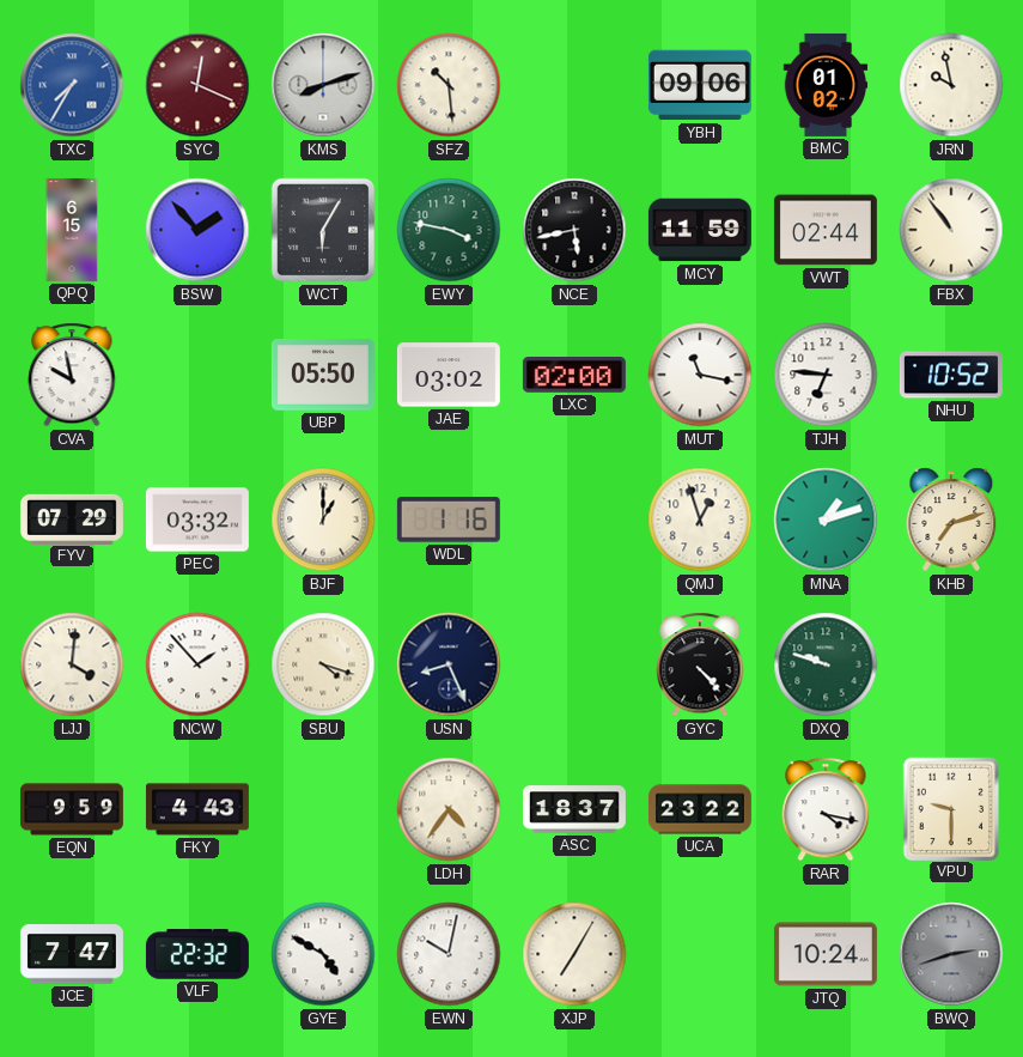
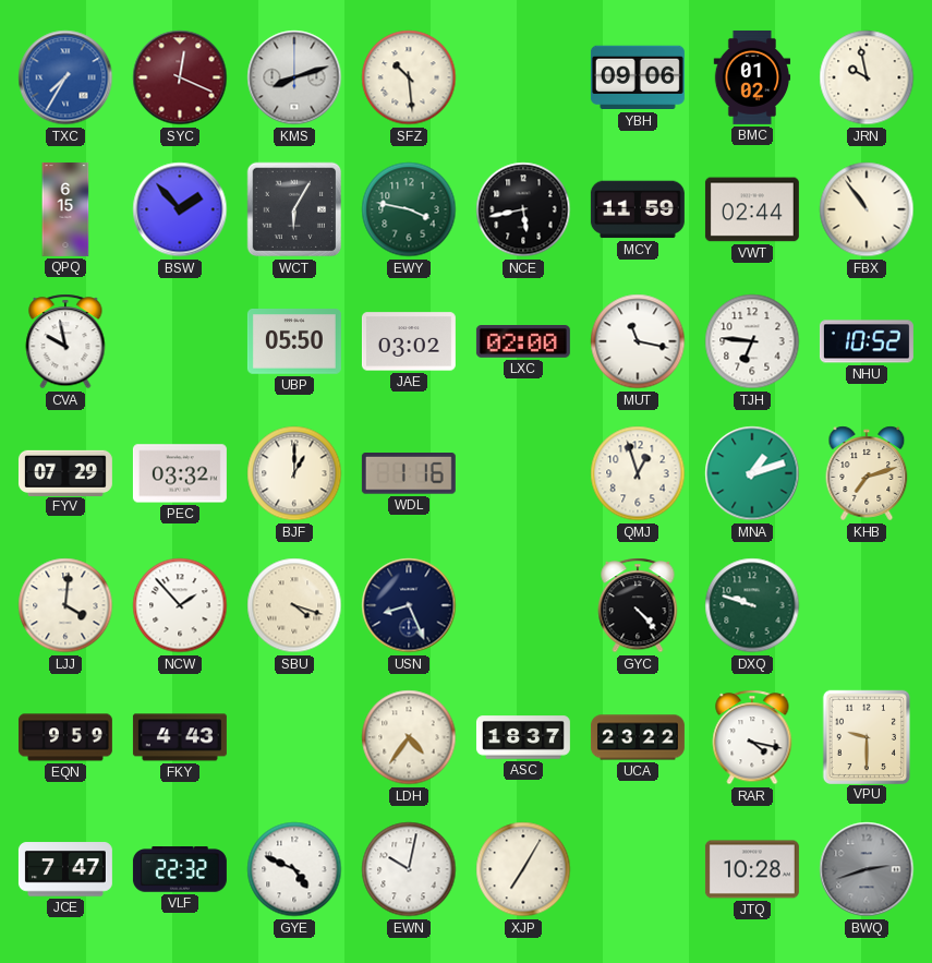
GYE: 4:50 -> 4:49
JTQ: 10:24 -> 10:28
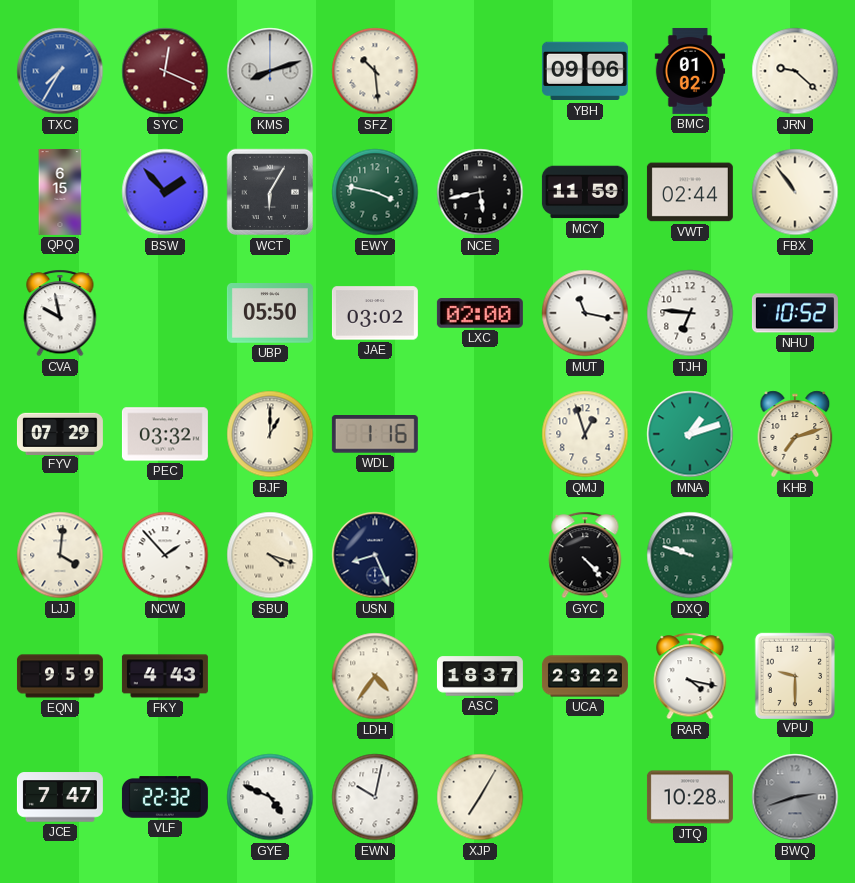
JRN: 9:58 -> 9:22
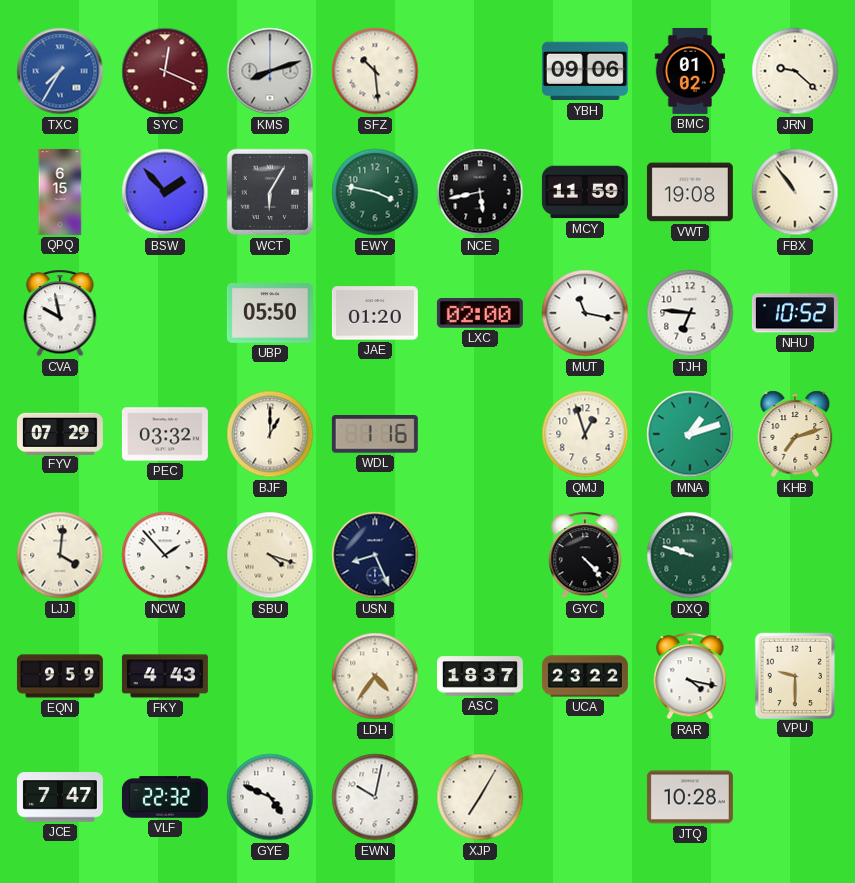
VWT: 02:44 -> 19:08
JAE: 03:02 -> 01:20
BWQ: 2:42 -> none
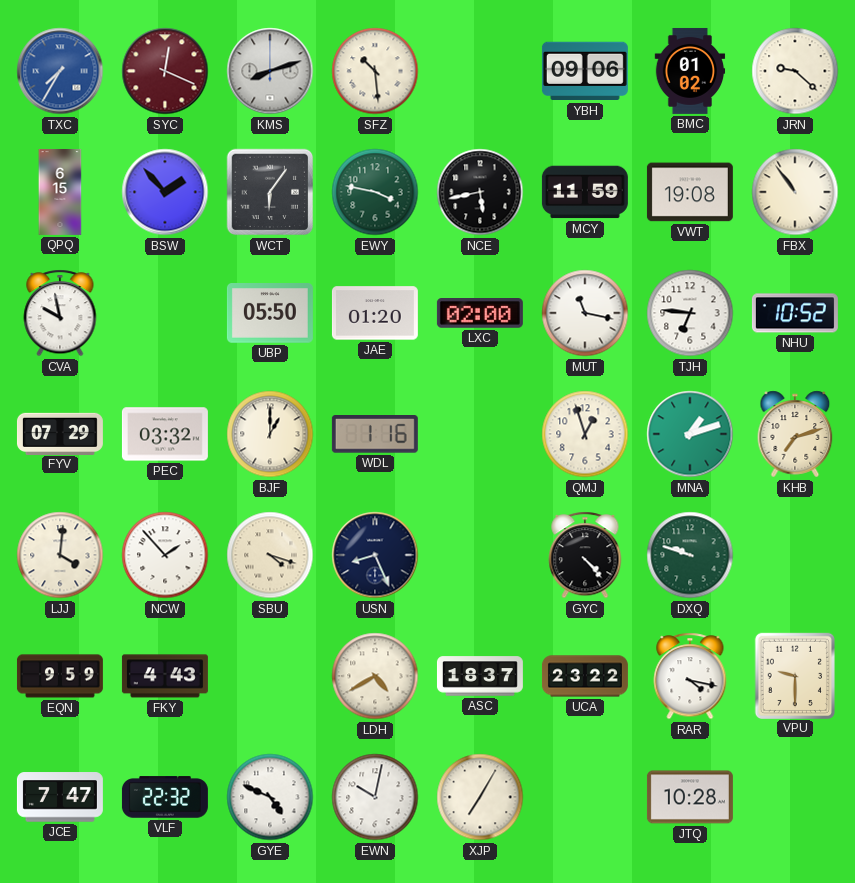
WCT: 6:05 -> 6:06
LDH: 4:36 -> 4:40
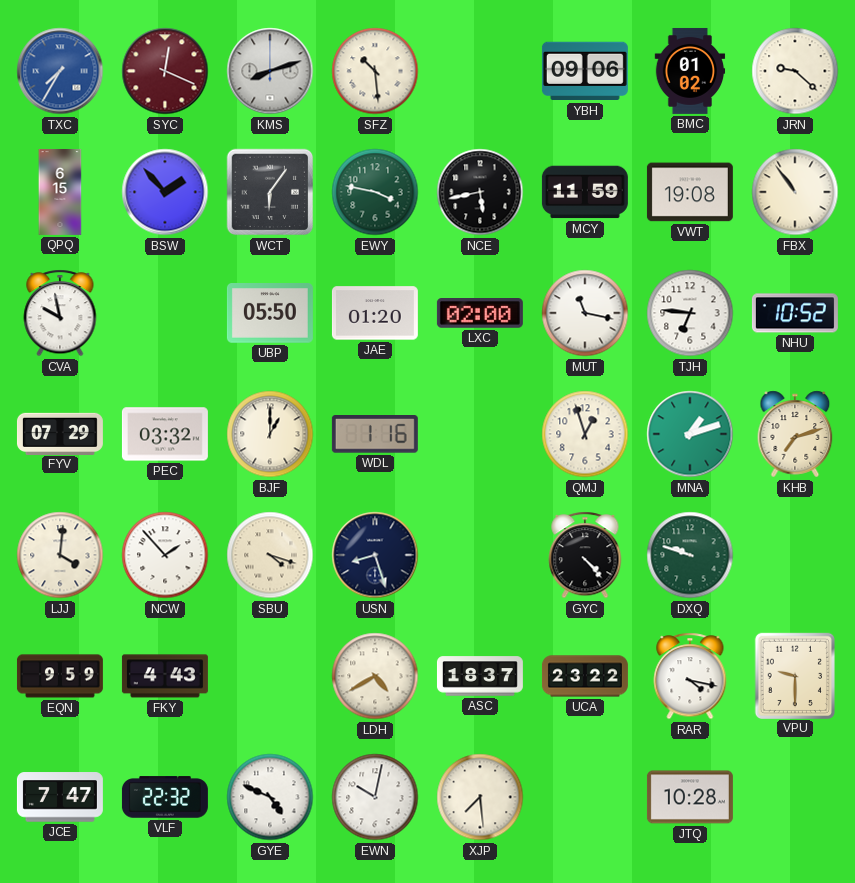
USN: 8:26 -> 8:27
XJP: 7:05 -> 7:29
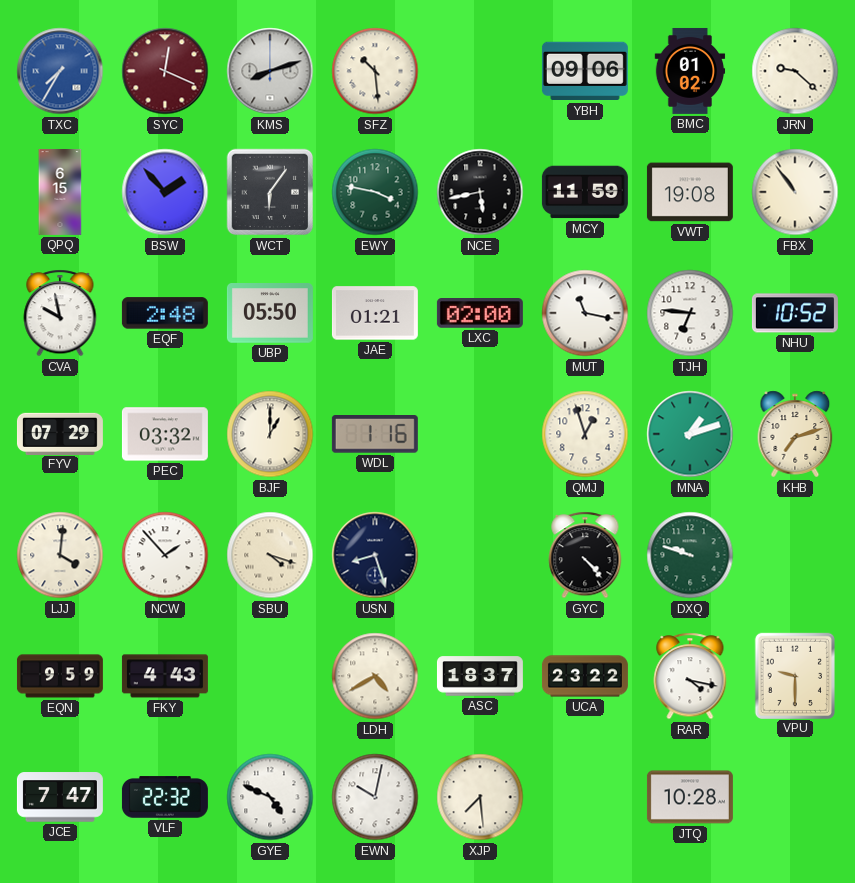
EQF: none -> 2:48
JAE: 01:20 -> 01:21
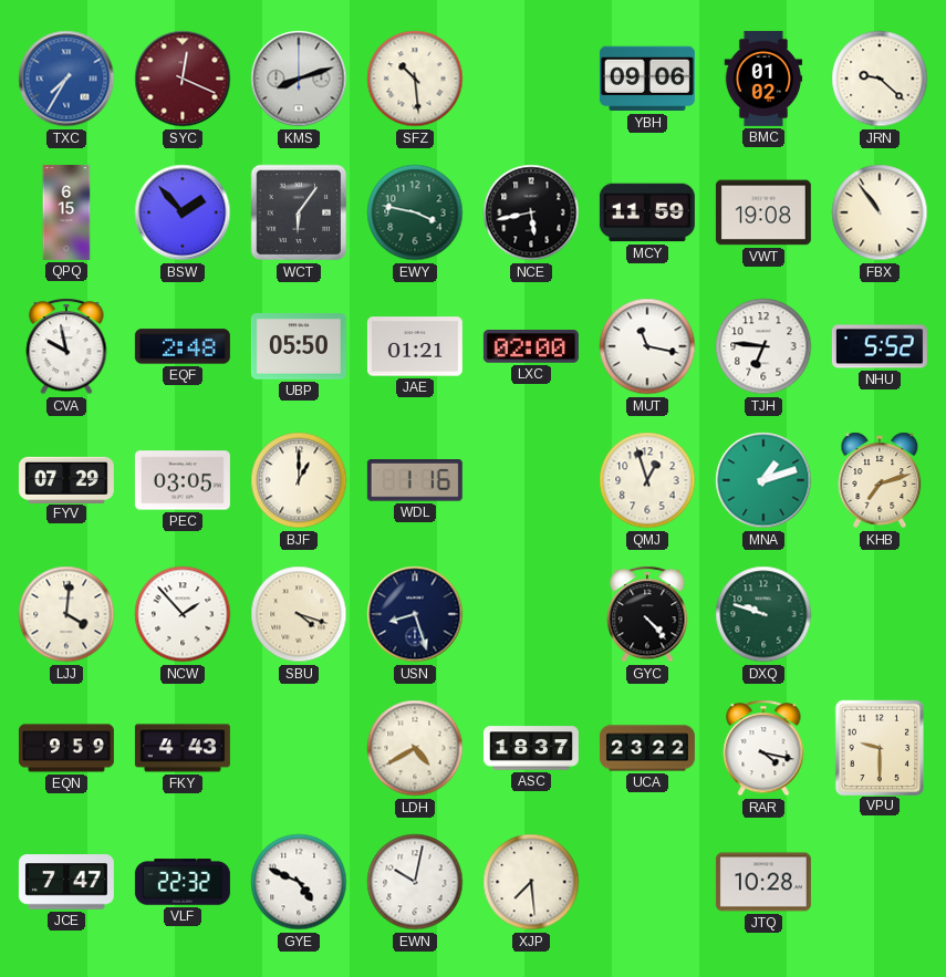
NHU: 10:52 -> 5:52
PEC: 03:32 -> 03:05
